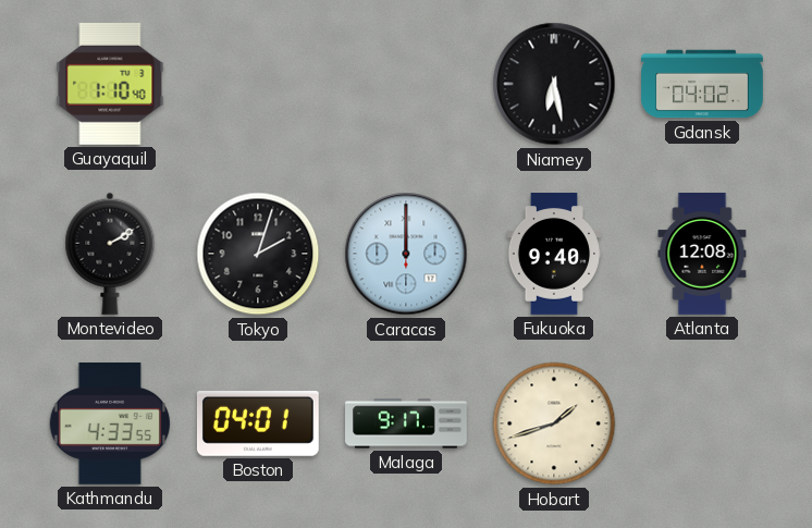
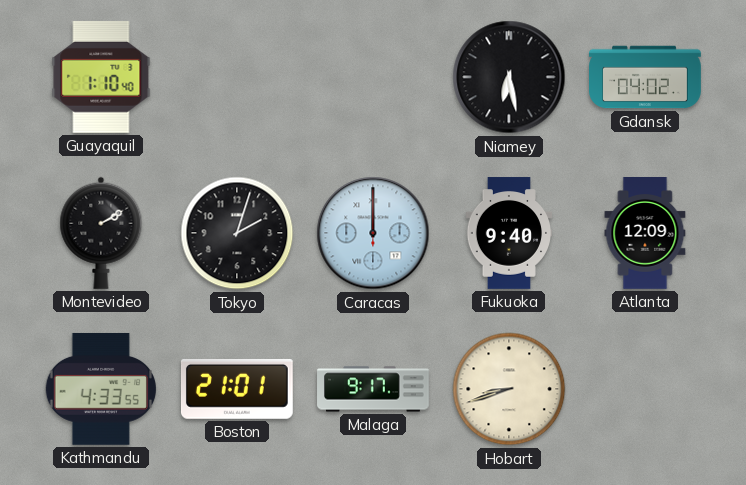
Atlanta: 12:08 -> 12:09
Boston: 04:01 -> 21:01
Hobart: 1:42 -> 8:42
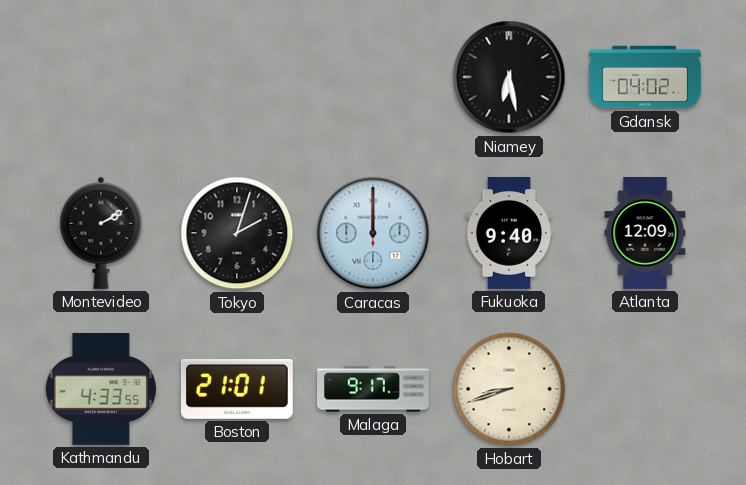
Guayaquil: 1:10 -> none
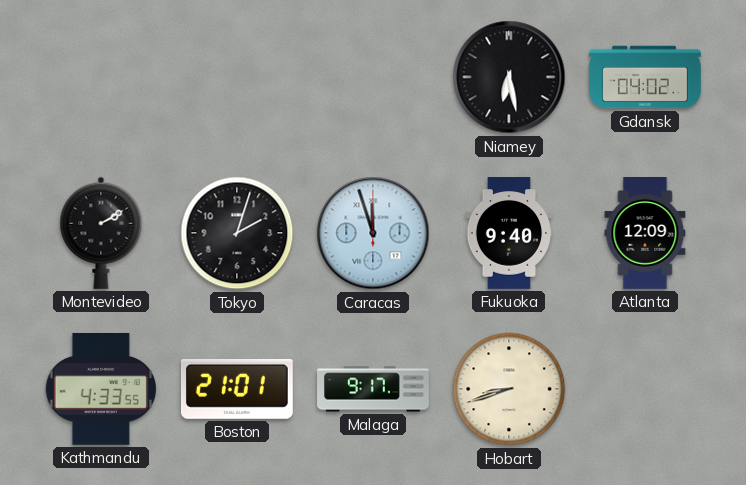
Caracas: 12:00 -> 11:57
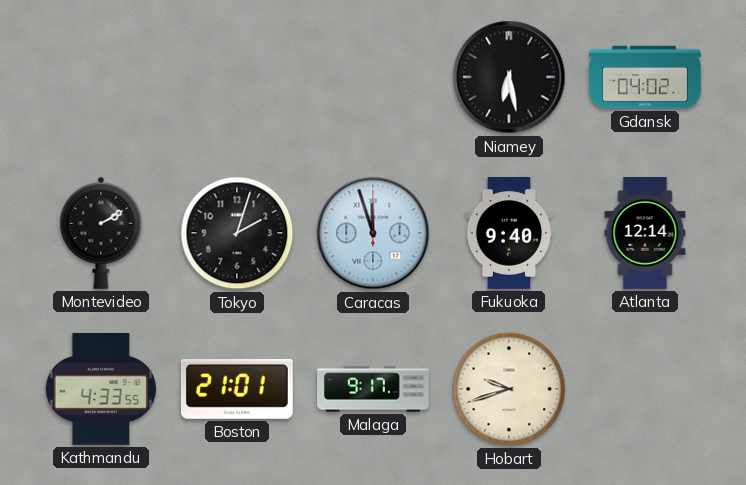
Atlanta: 12:09 -> 12:14
Hobart: 8:42 -> 9:42
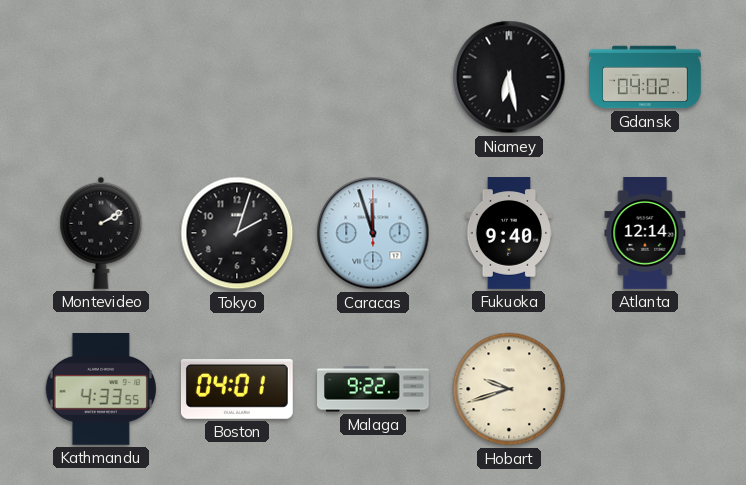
Boston: 21:01 -> 04:01
Malaga: 9:17 -> 9:22
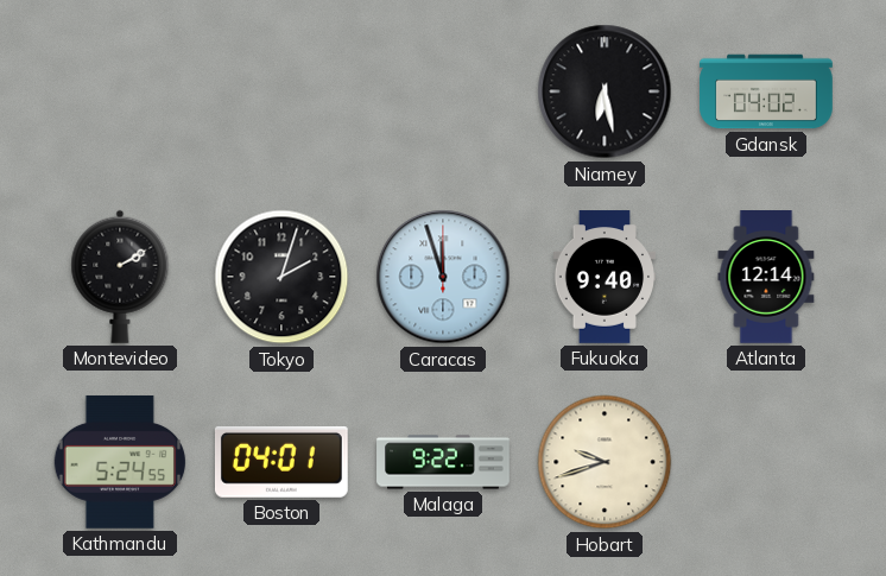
Kathmandu: 4:33 -> 5:24
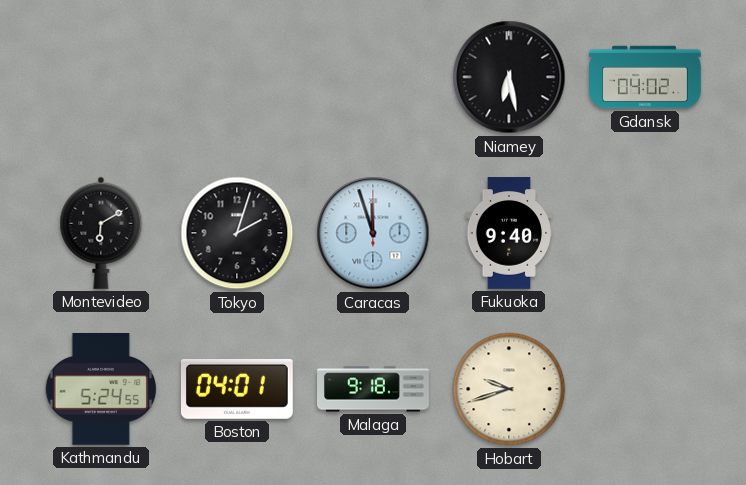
Montevideo: 2:10 -> 6:10
Atlanta: 12:14 -> none
Malaga: 9:22 -> 9:18
